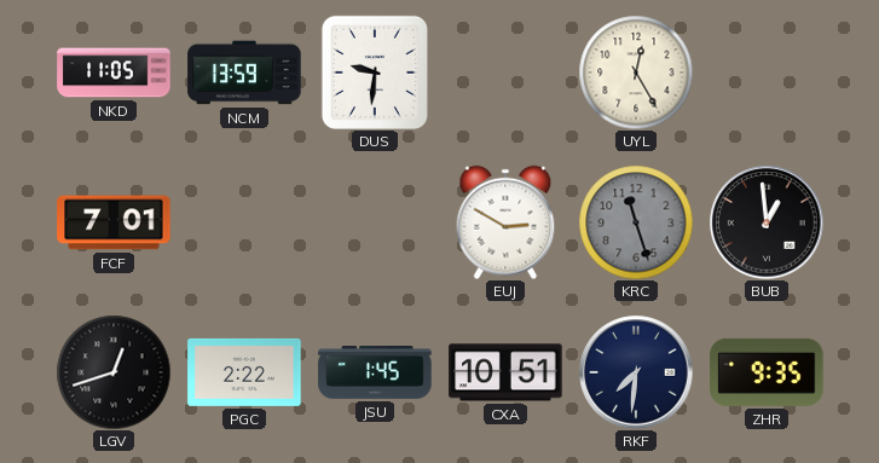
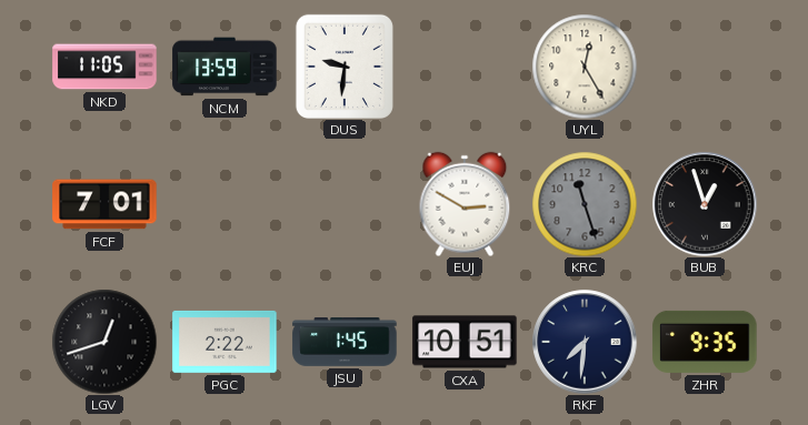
BUB: 12:59 -> 12:57
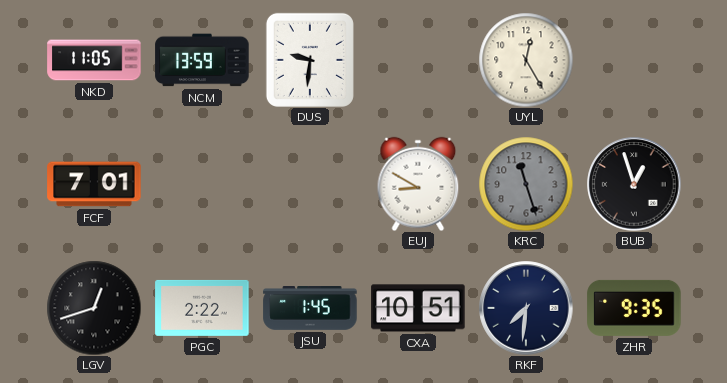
EUJ: 2:50 -> 8:50
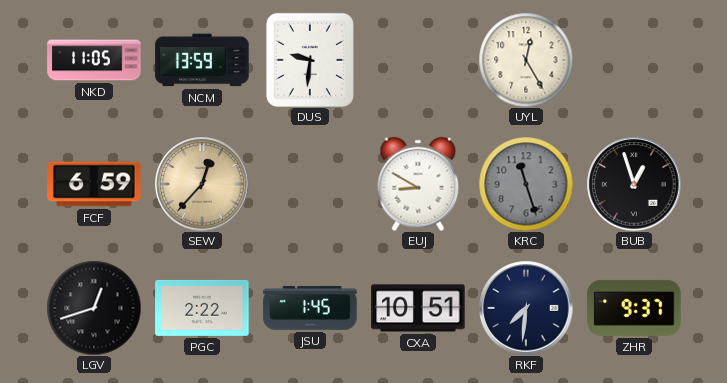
FCF: 7:01 -> 6:59
SEW: none -> 12:37
ZHR: 9:35 -> 9:37
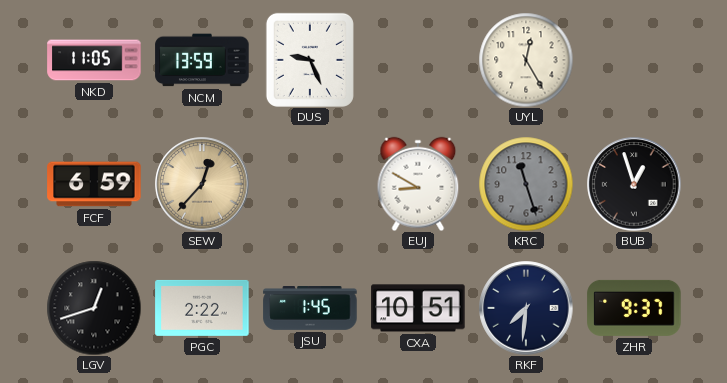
DUS: 9:31 -> 9:26
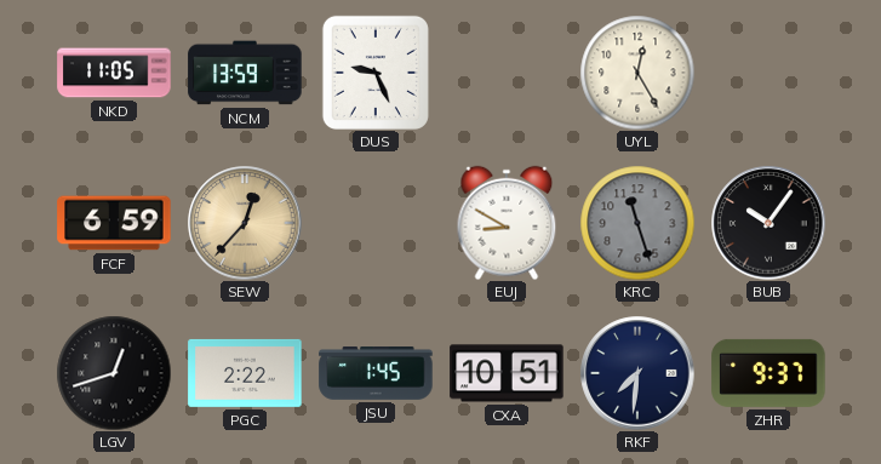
BUB: 12:57 -> 10:06
